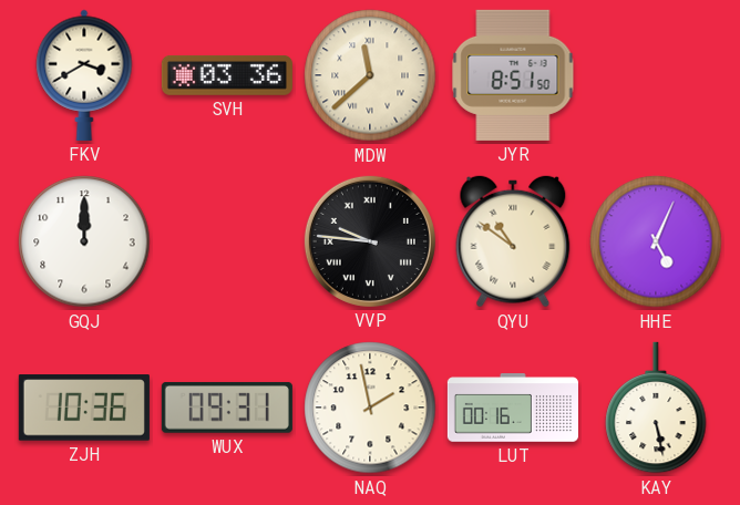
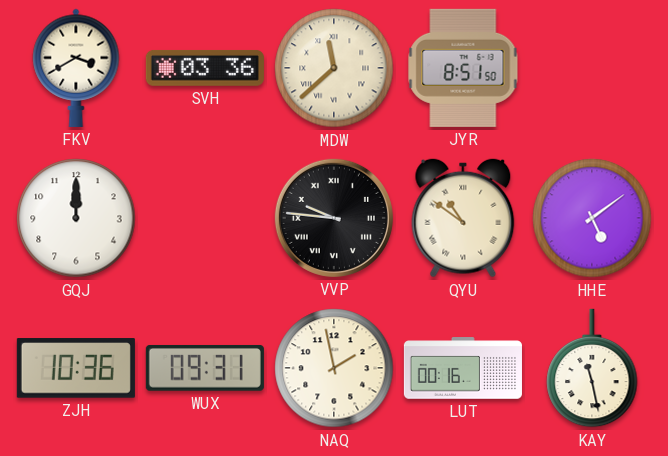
HHE: 5:04 -> 5:09
KAY: 5:28 -> 11:28
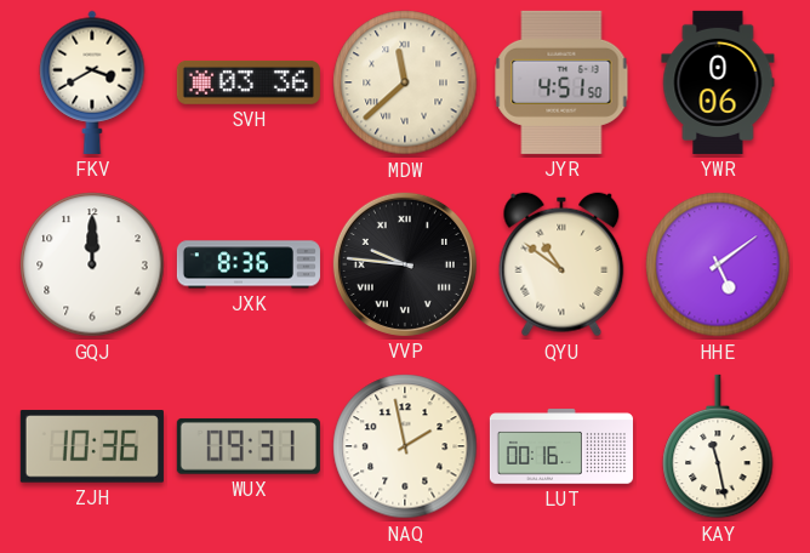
JYR: 8:51 -> 4:51
YWR: none -> 0:06
JXK: none -> 8:36
